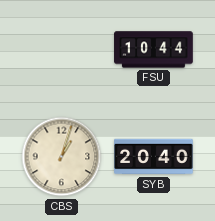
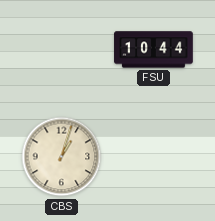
SYB: 20:40 -> none
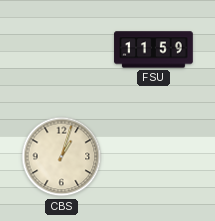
FSU: 10:44 -> 11:59
